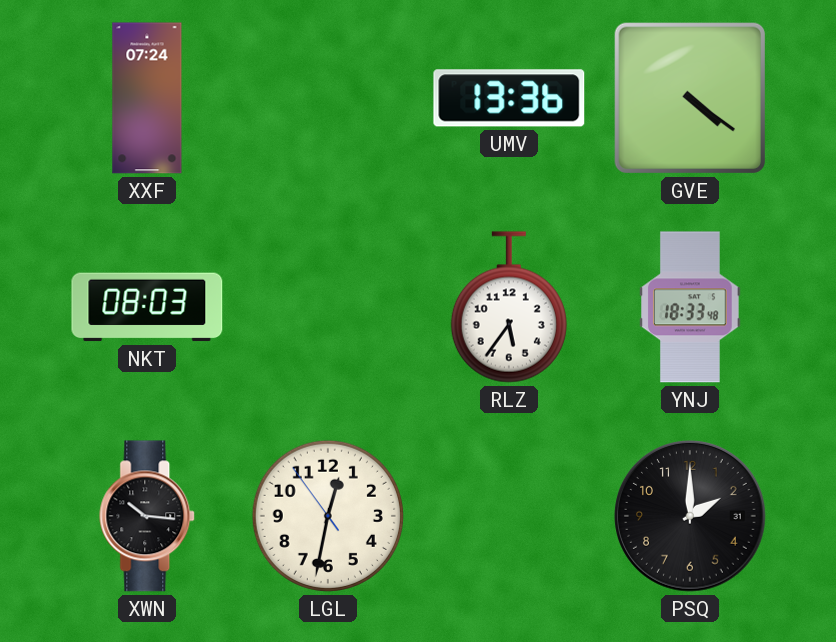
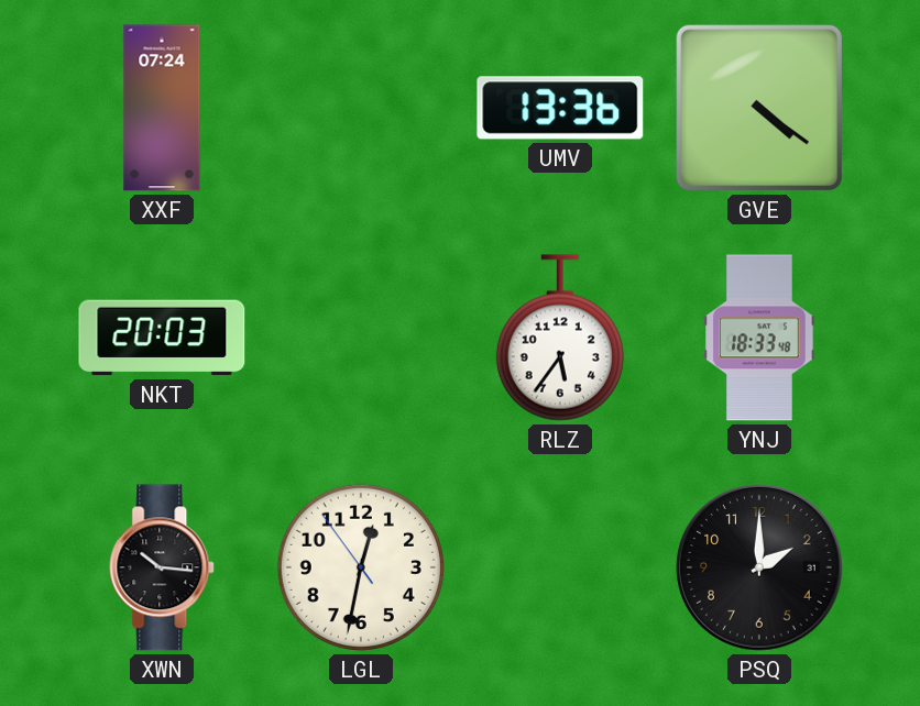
NKT: 08:03 -> 20:03
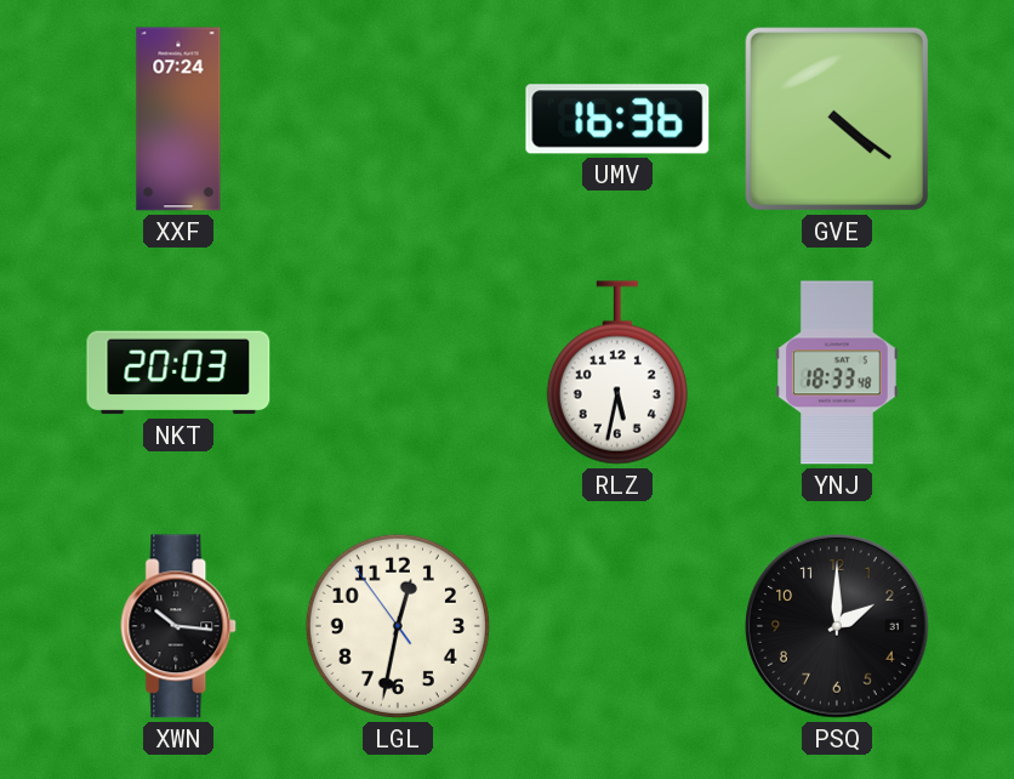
UMV: 13:36 -> 16:36
RLZ: 5:36 -> 5:32
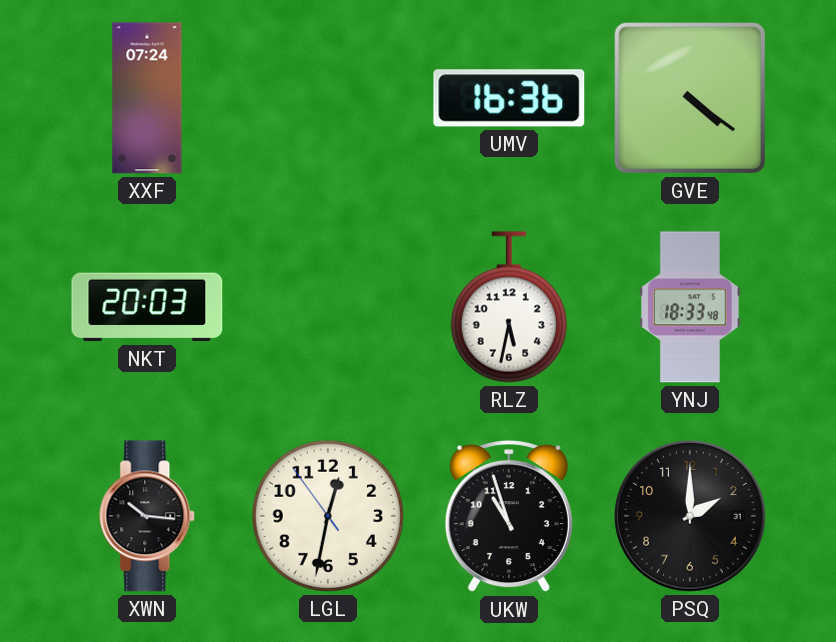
UKW: none -> 10:57
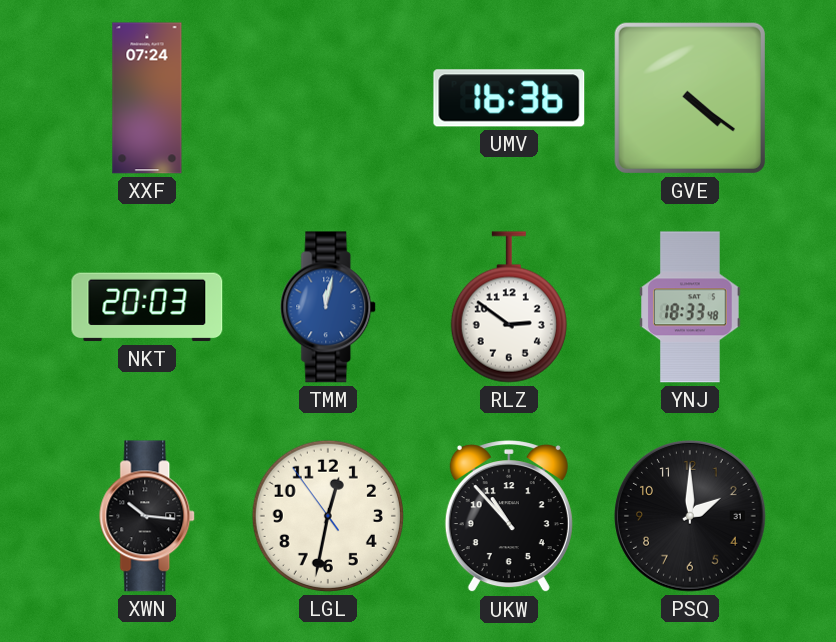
TMM: none -> 12:02
RLZ: 5:32 -> 2:51
UKW: 10:57 -> 10:53
